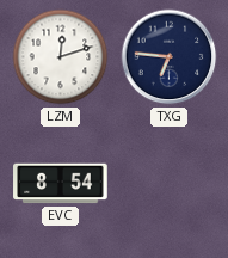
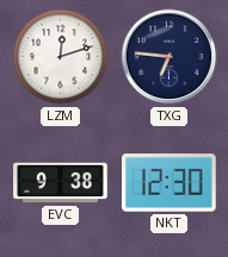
EVC: 8:54 -> 9:38
NKT: none -> 12:30
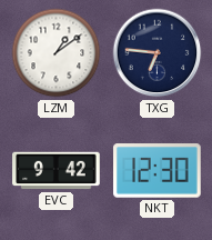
LZM: 12:12 -> 1:09
EVC: 9:38 -> 9:42
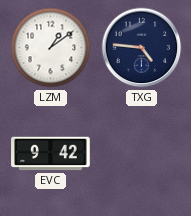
TXG: 6:46 -> 4:46
NKT: 12:30 -> none
